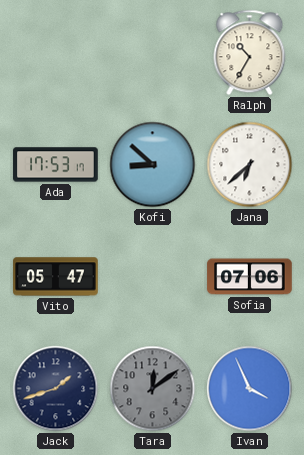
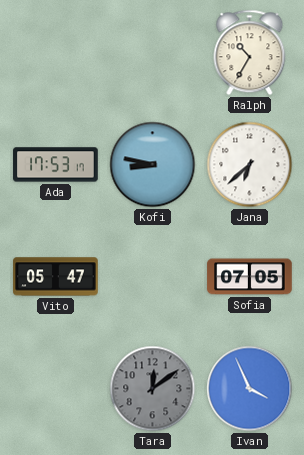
Kofi: 8:52 -> 8:47
Sofia: 07:06 -> 07:05
Jack: 1:42 -> none
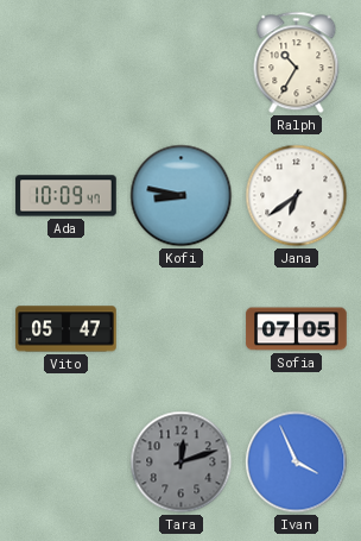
Ada: 17:53 -> 10:09
Jana: 6:38 -> 6:39
Tara: 12:09 -> 12:12
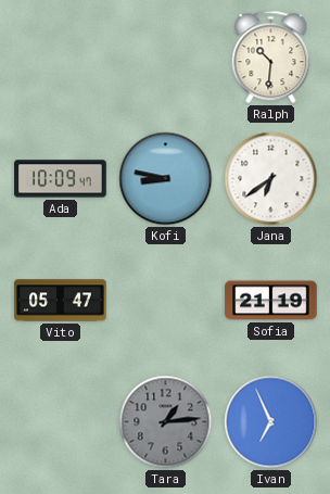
Ralph: 10:35 -> 10:31
Sofia: 07:05 -> 21:19
Tara: 12:12 -> 1:14
Ivan: 3:56 -> 6:56
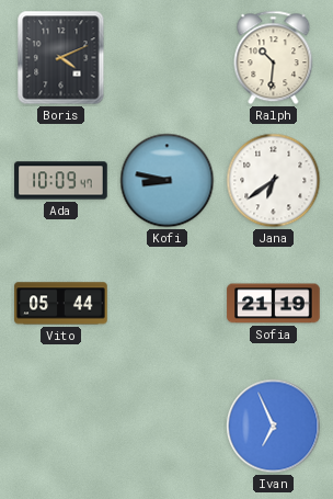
Boris: none -> 4:11
Vito: 05:47 -> 05:44
Tara: 1:14 -> none
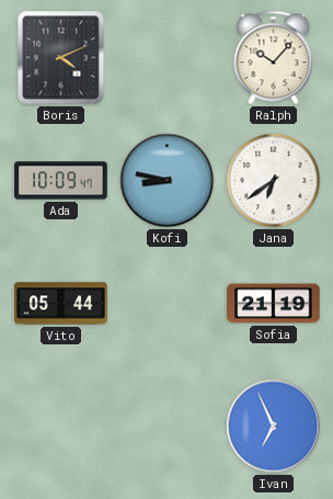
Ralph: 10:31 -> 10:07
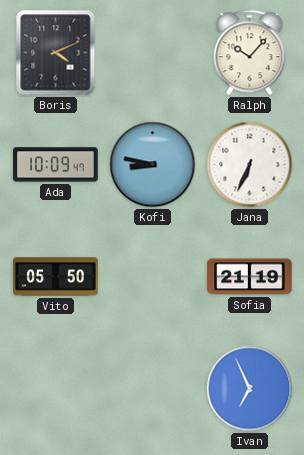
Jana: 6:39 -> 6:34
Vito: 05:44 -> 05:50
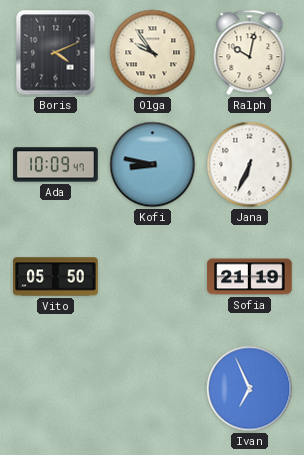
Olga: none -> 9:54
Ralph: 10:07 -> 10:02
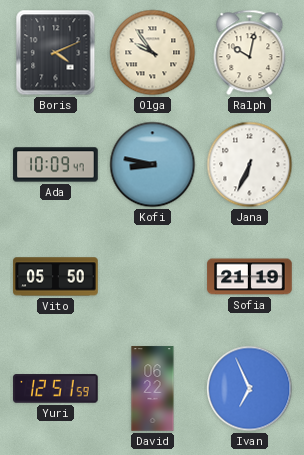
Yuri: none -> 12:51
David: none -> 06:22
